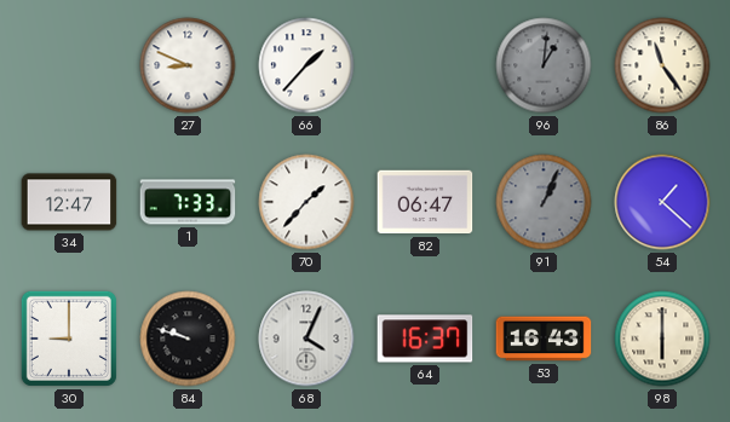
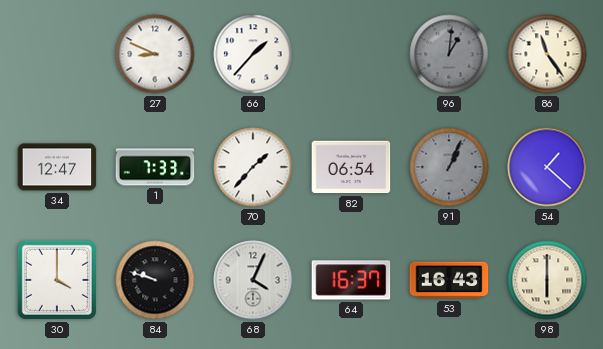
82: 06:47 -> 06:54
30: 9:00 -> 4:00
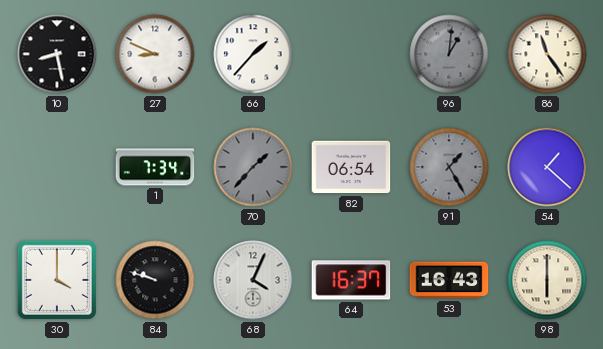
10: none -> 8:28
34: 12:47 -> none
1: 7:33 -> 7:34
70 dial: white -> grey
91: 1:04 -> 1:25
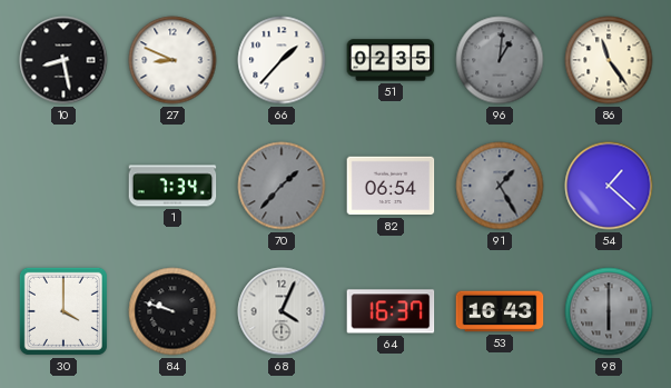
51: none -> 02:35
98 dial: cream -> grey
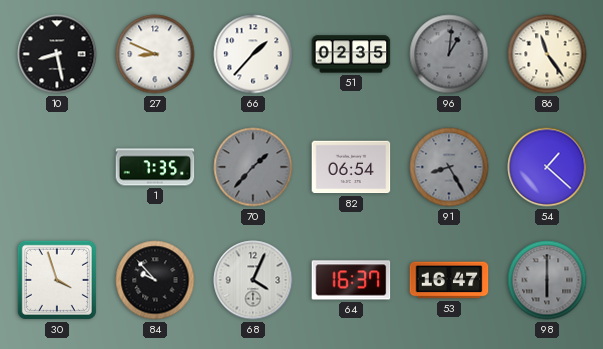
1: 7:34 -> 7:35
91: 1:25 -> 8:25
30: 4:00 -> 3:57
84: 9:48 -> 9:53
53: 16:43 -> 16:47
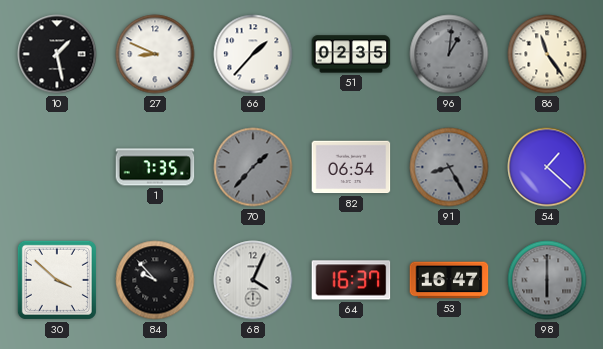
10: 8:28 -> 1:28
30: 3:57 -> 3:52
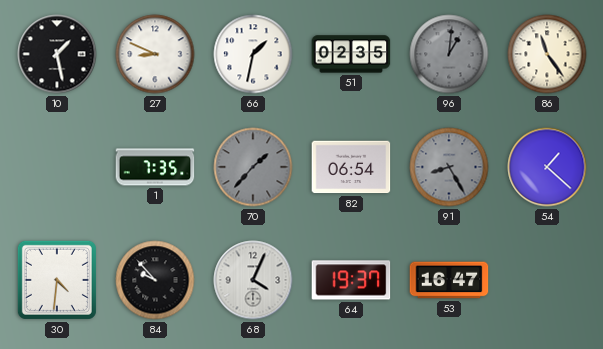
66: 1:37 -> 1:32
30: 3:52 -> 4:31
64: 16:37 -> 19:37
98: 6:00 -> none
